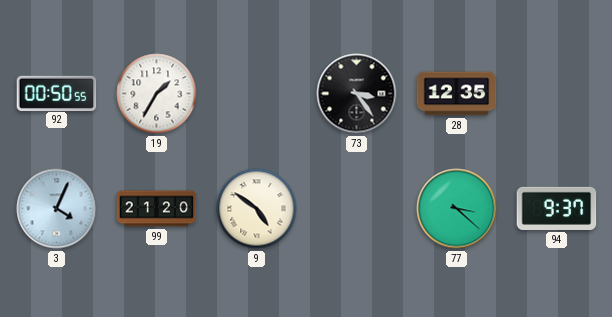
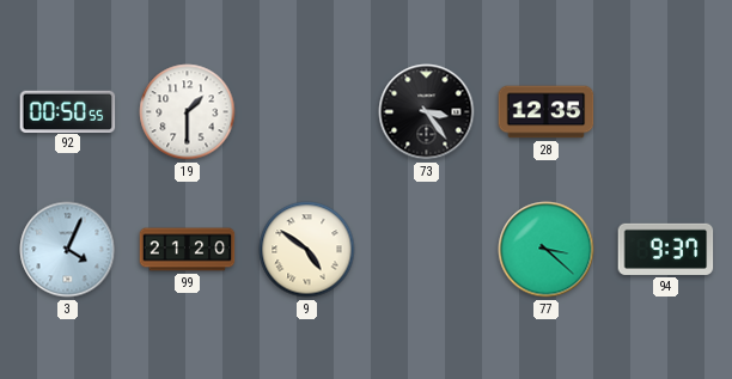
19: 1:35 -> 1:30
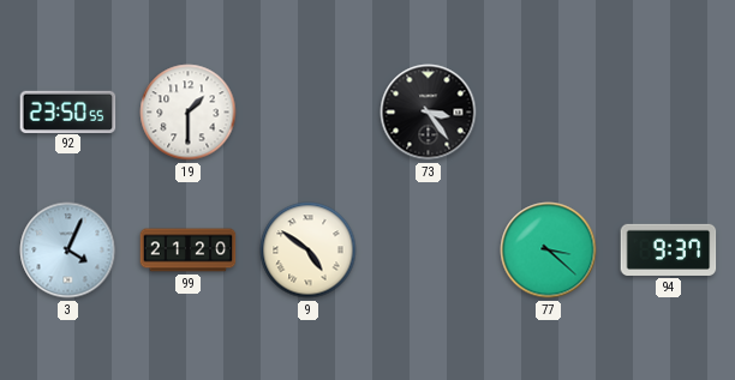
92: 00:50 -> 23:50
28: 12:35 -> none
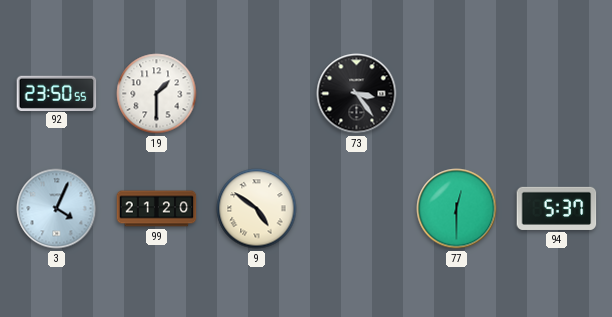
77: 3:22 -> 12:30
94: 9:37 -> 5:37
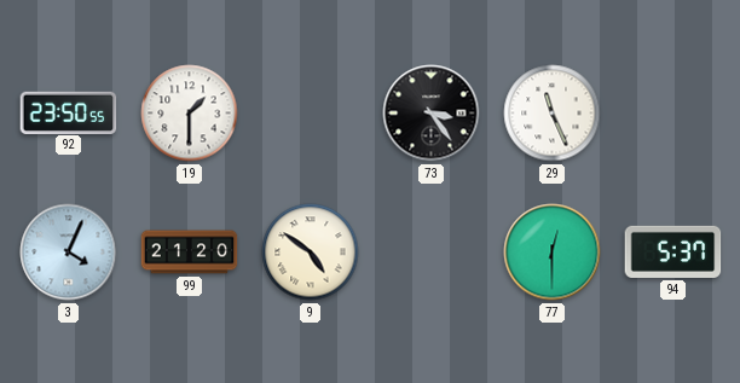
29: none -> 11:26
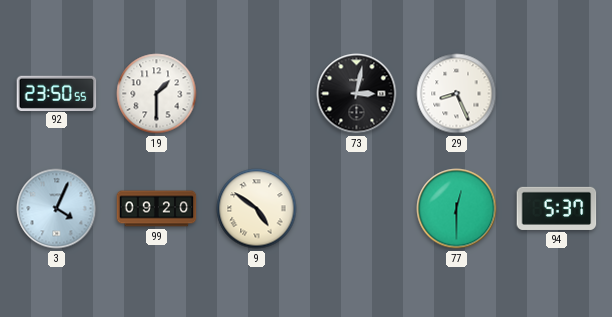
73: 3:24 -> 3:02
29: 11:26 -> 8:26
99: 21:20 -> 09:20
